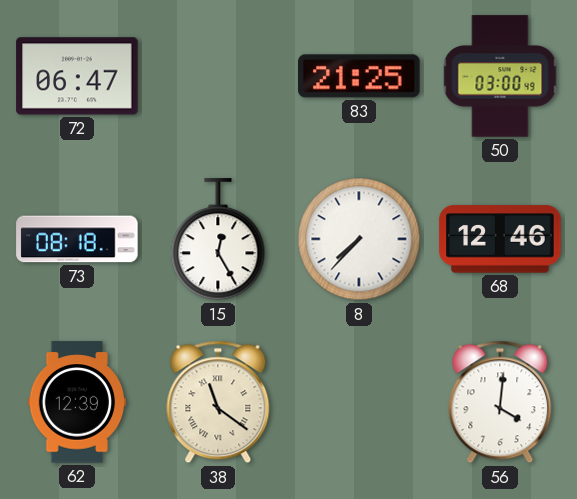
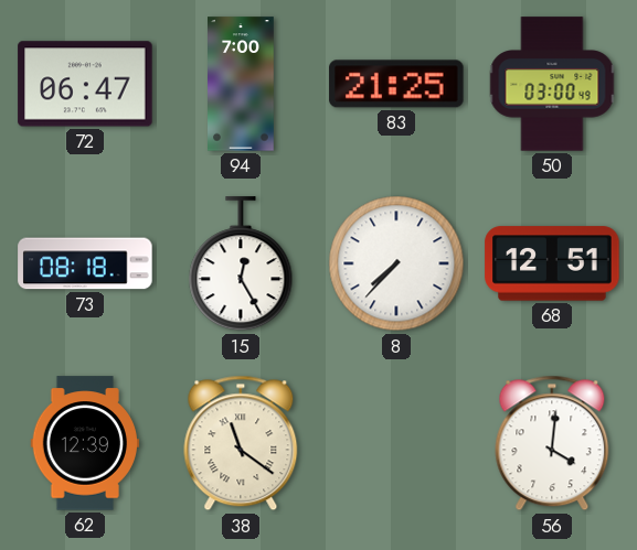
94: none -> 7:00
68: 12:46 -> 12:51
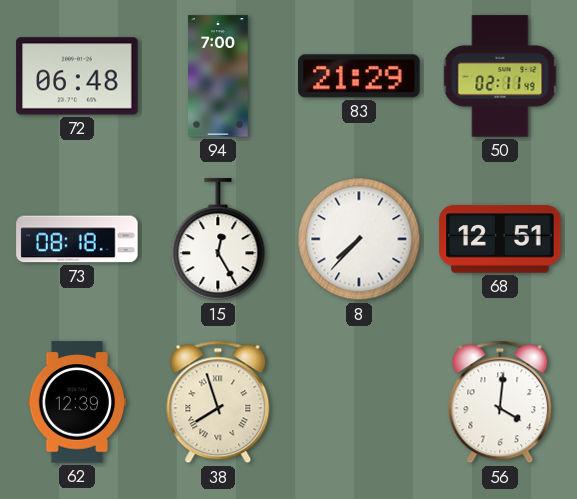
72: 06:47 -> 06:48
83: 21:25 -> 21:29
50: 03:00 -> 02:11
38: 11:21 -> 7:57
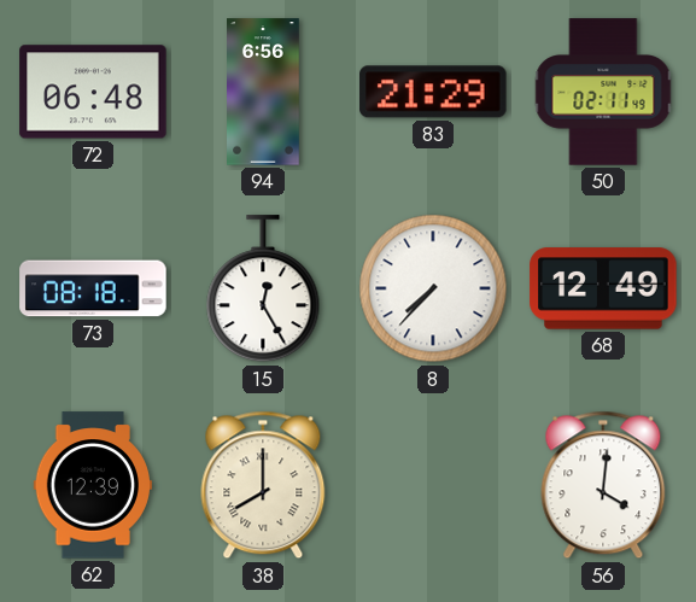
94: 7:00 -> 6:56
68: 12:51 -> 12:49
38: 7:57 -> 8:00
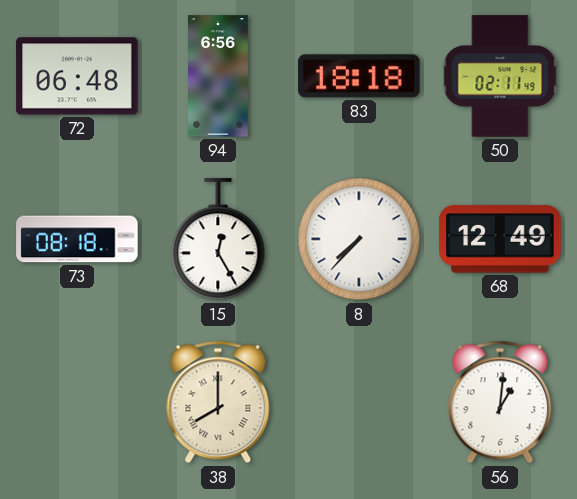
83: 21:29 -> 18:18
62: 12:39 -> none
56: 4:01 -> 1:01
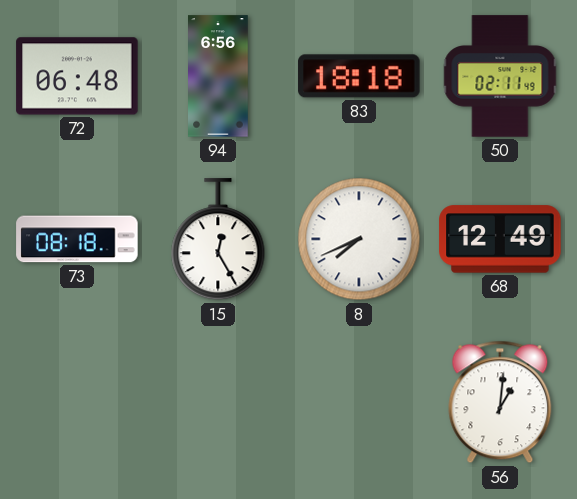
8: 7:37 -> 7:41
38: 8:00 -> none
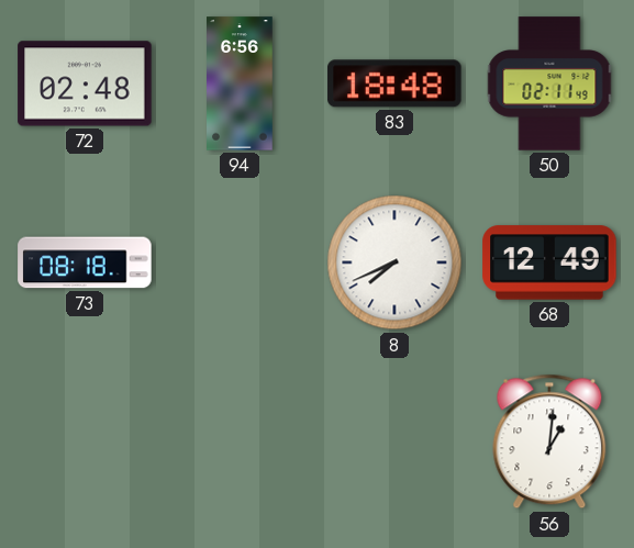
72: 06:48 -> 02:48
83: 18:18 -> 18:48
15: 12:25 -> none
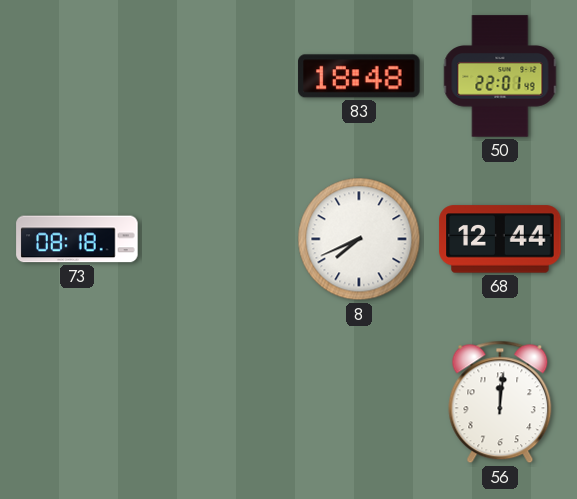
72: 02:48 -> none
94: 6:56 -> none
50: 02:11 -> 22:01
68: 12:49 -> 12:44
56: 1:01 -> 12:01
